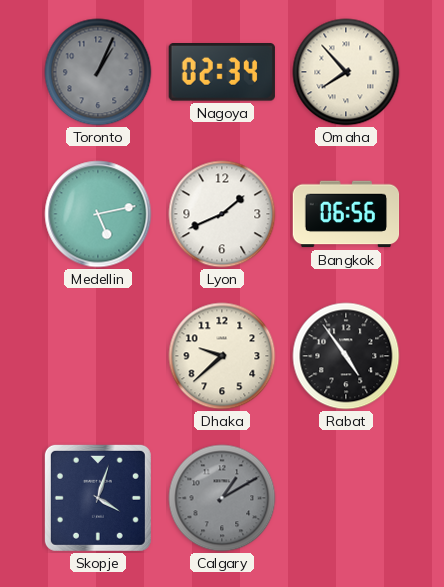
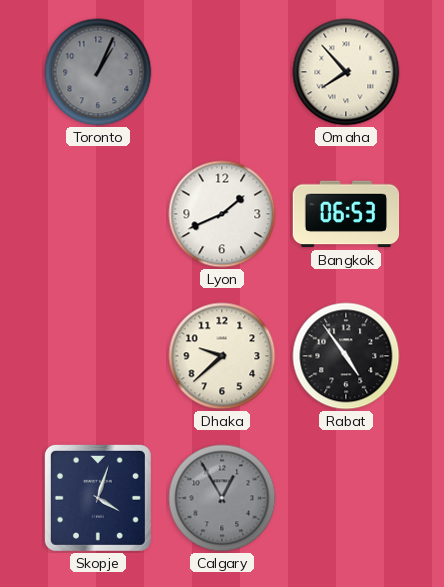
Nagoya: 02:34 -> none
Medellin: 5:13 -> none
Bangkok: 06:56 -> 06:53
Calgary: 1:10 -> 12:55
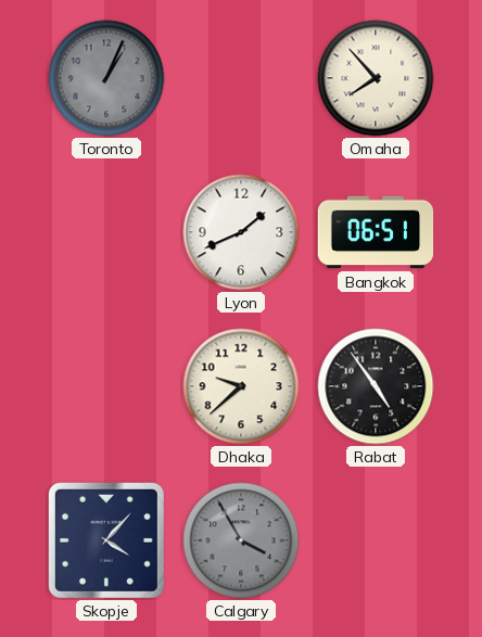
Bangkok: 06:53 -> 06:51
Skopje: 4:03 -> 4:07
Calgary: 12:55 -> 3:55
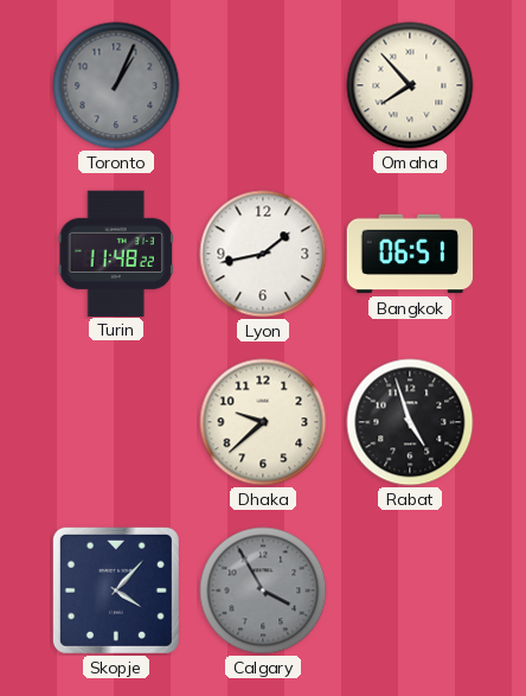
Turin: none -> 11:48
Lyon: 1:41 -> 1:43
Rabat: 4:54 -> 4:57
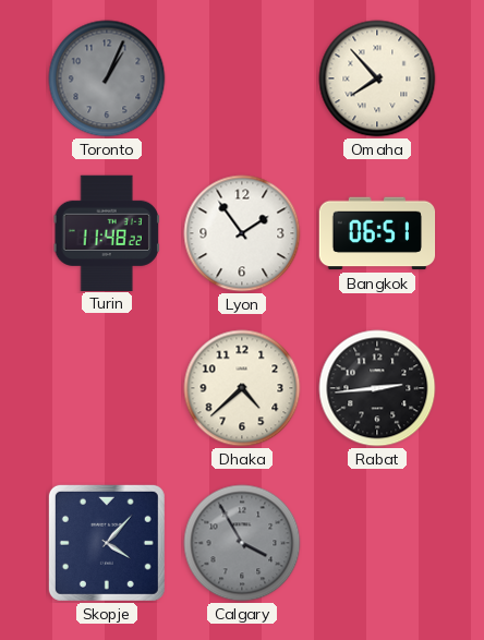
Lyon: 1:43 -> 1:54
Dhaka: 9:38 -> 4:38
Rabat: 4:57 -> 2:44
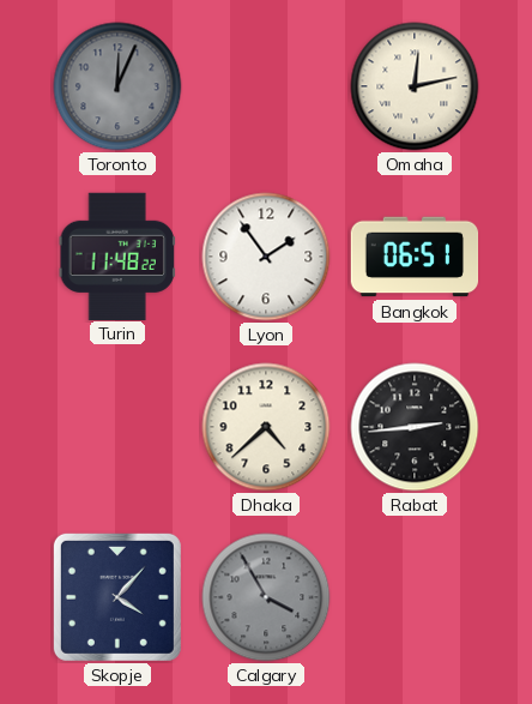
Toronto: 1:04 -> 12:04
Omaha: 7:53 -> 12:13
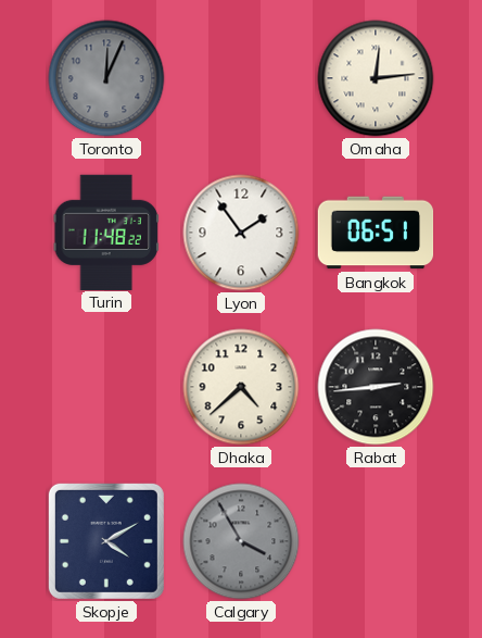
Omaha: 12:13 -> 12:14
Skopje: 4:07 -> 4:10
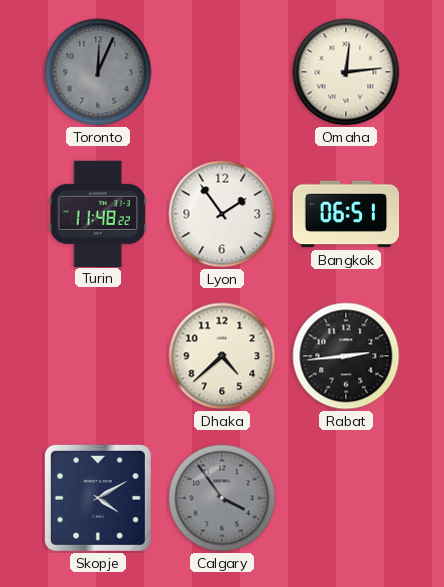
Calgary: 3:55 -> 3:54
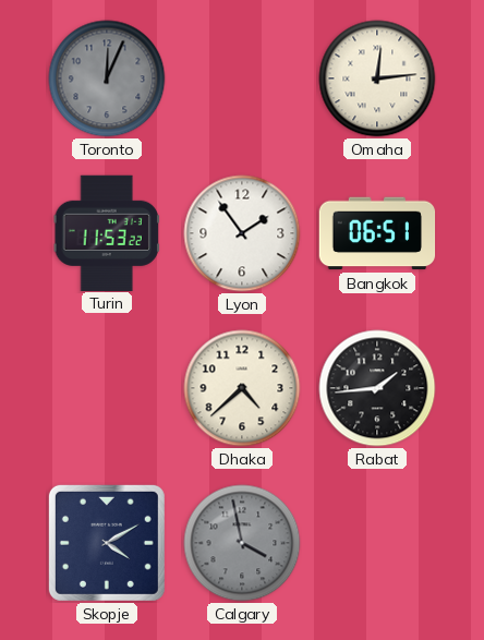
Turin: 11:48 -> 11:53
Rabat: 2:44 -> 1:44
Calgary: 3:54 -> 3:58
